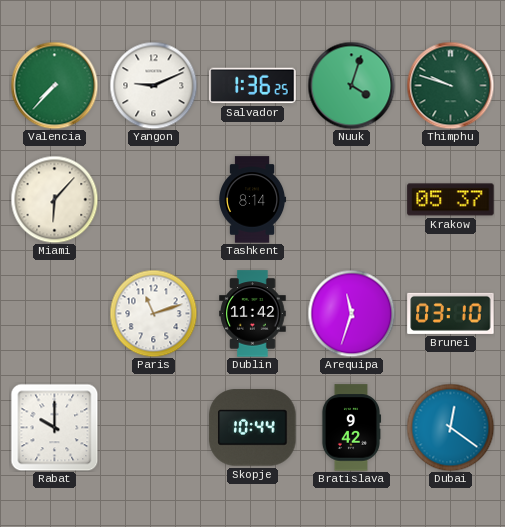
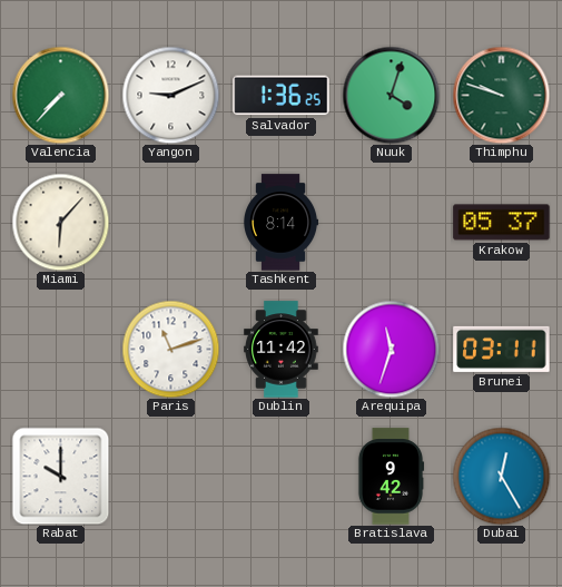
Brunei: 03:10 -> 03:11
Skopje: 10:44 -> none
Dubai: 12:21 -> 12:25
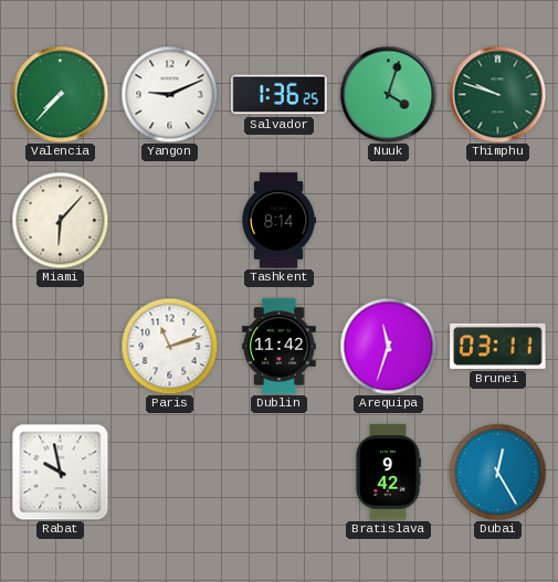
Krakow: 05:37 -> none
Rabat: 10:00 -> 9:58
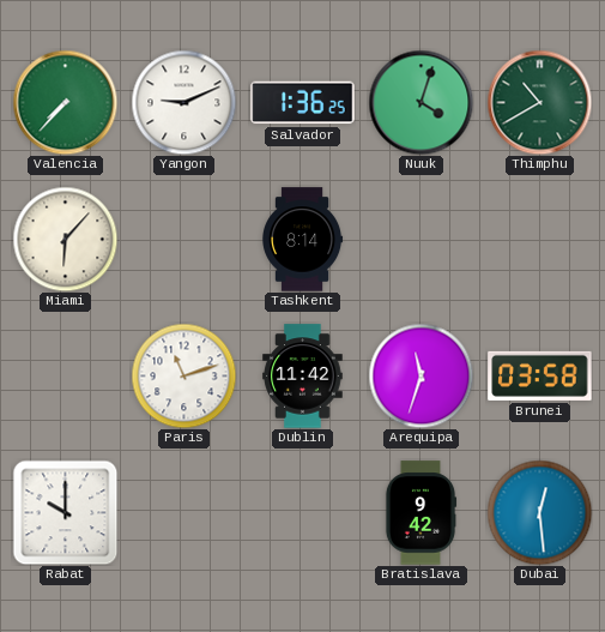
Thimphu: 9:48 -> 10:40
Brunei: 03:11 -> 03:58
Rabat: 9:58 -> 10:00
Dubai: 12:25 -> 12:29
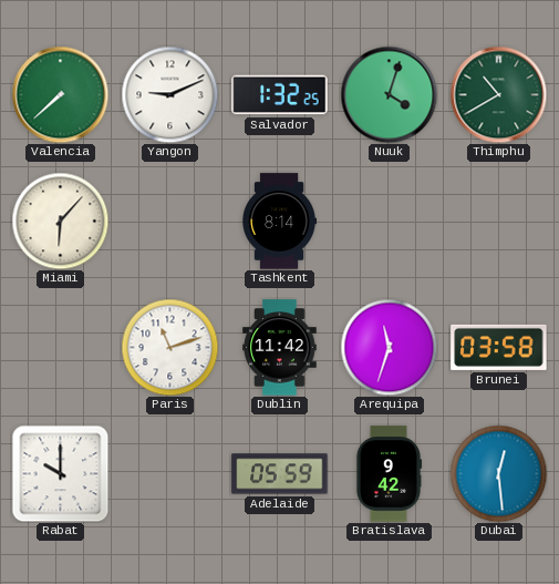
Valencia: 7:37 -> 7:38
Salvador: 1:36 -> 1:32
Adelaide: none -> 05:59
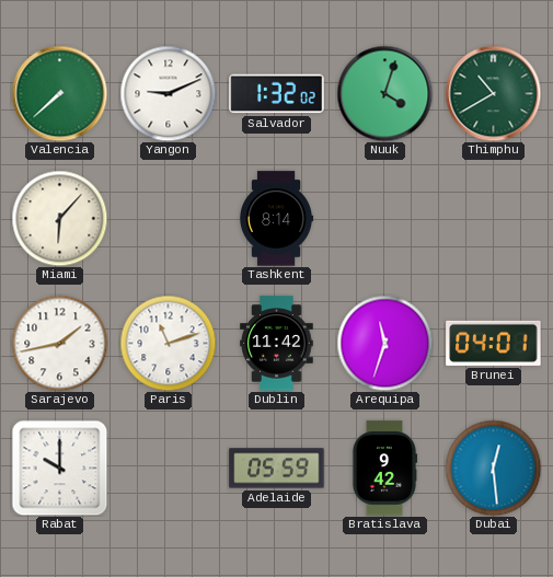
Salvador: 1:32:25 -> 1:32:02
Sarajevo: none -> 1:43
Brunei: 03:58 -> 04:01
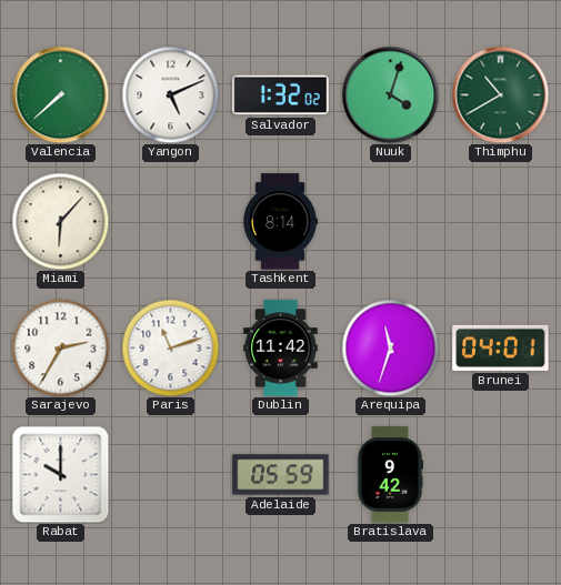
Yangon: 9:11 -> 5:11
Sarajevo: 1:43 -> 2:35
Dubai: 12:29 -> none
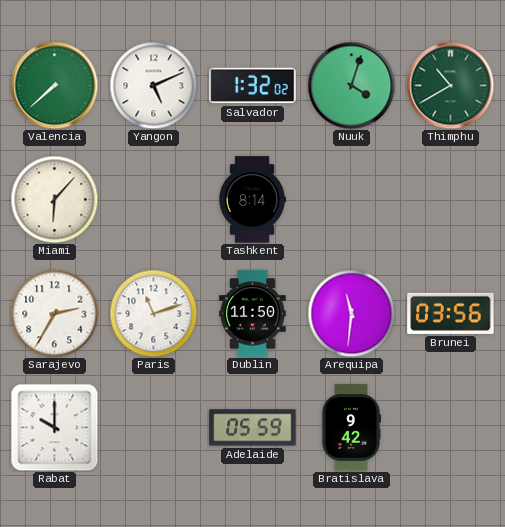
Dublin: 11:42 -> 11:50
Arequipa: 11:33 -> 11:31
Brunei: 04:01 -> 03:56
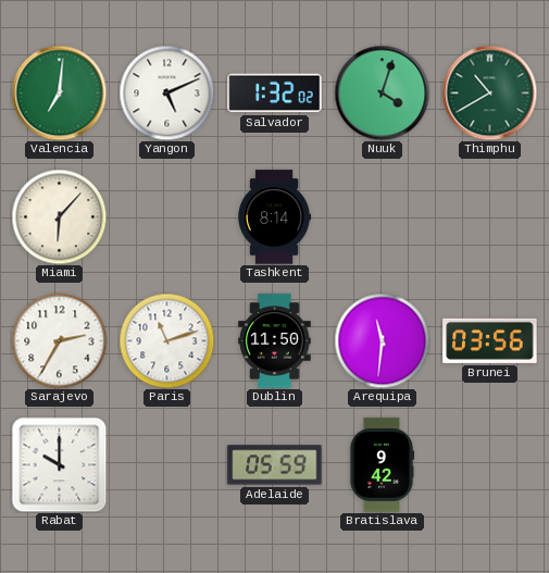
Valencia: 7:38 -> 7:01
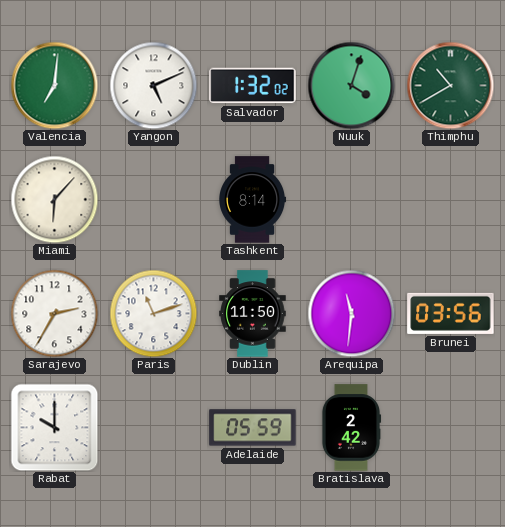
Bratislava: 9:42 -> 2:42
